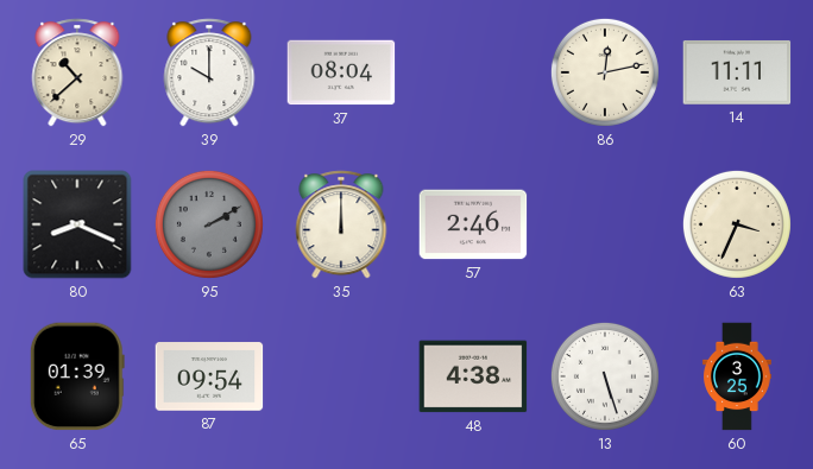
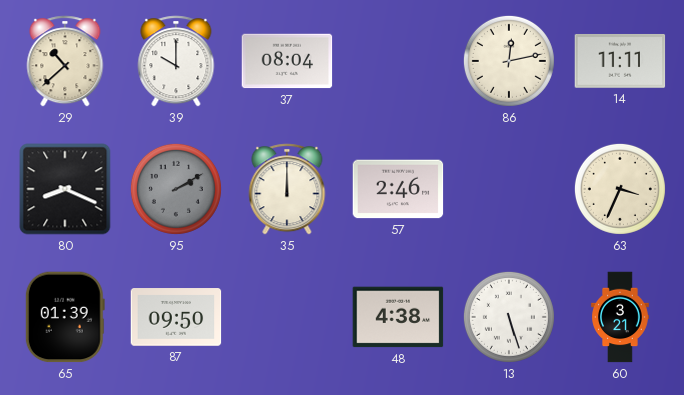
87: 09:54 -> 09:50
60: 3:25 -> 3:21
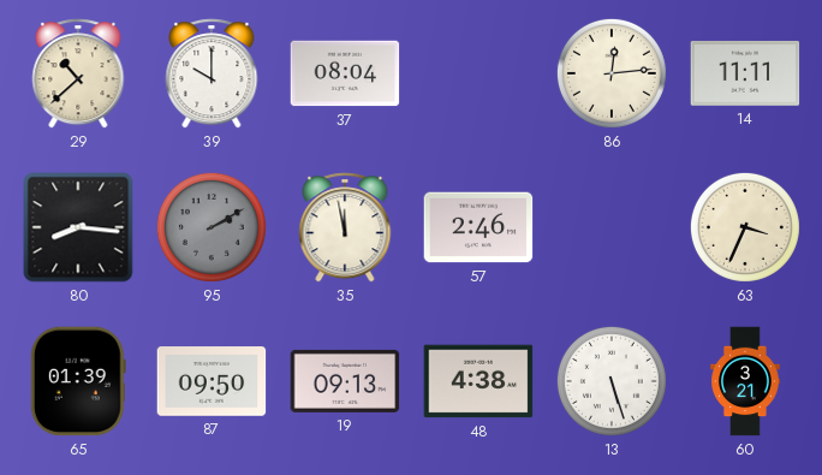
86: 12:13 -> 12:14
80: 8:19 -> 8:16
35: 12:00 -> 11:58
19: none -> 09:13
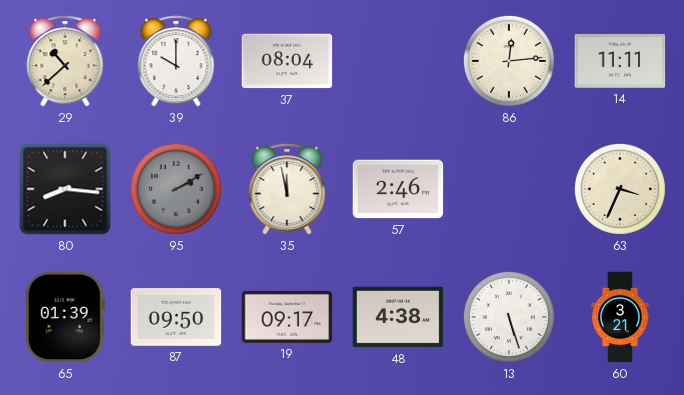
19: 09:13 -> 09:17
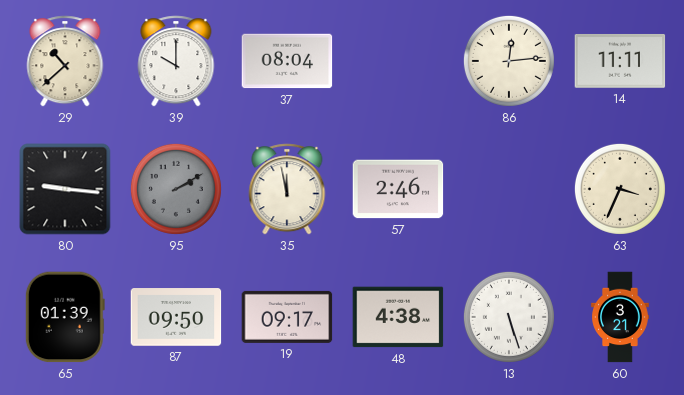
80: 8:16 -> 9:16
